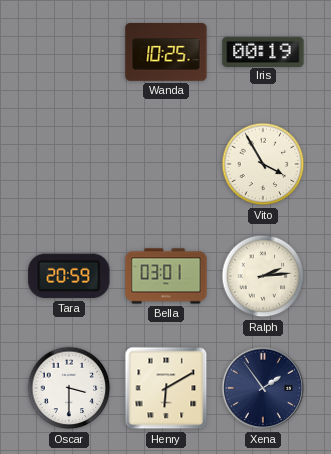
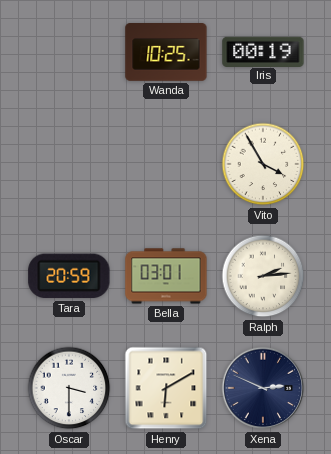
Xena: 1:54 -> 2:49
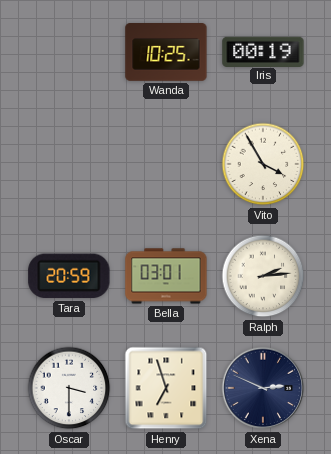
Henry: 6:10 -> 6:57
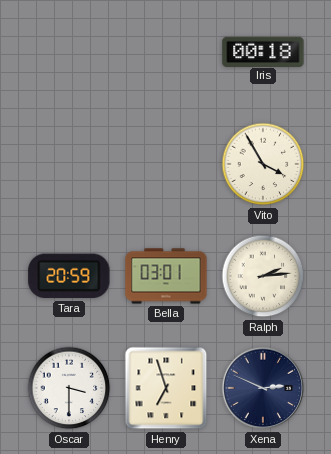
Wanda: 10:25 -> none
Iris: 00:19 -> 00:18
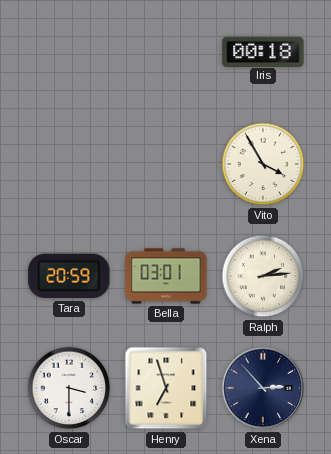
Xena: 2:49 -> 2:53
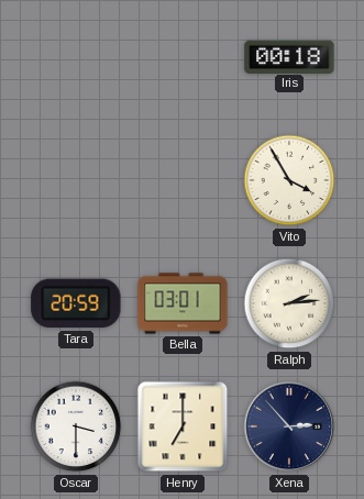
Henry: 6:57 -> 7:00
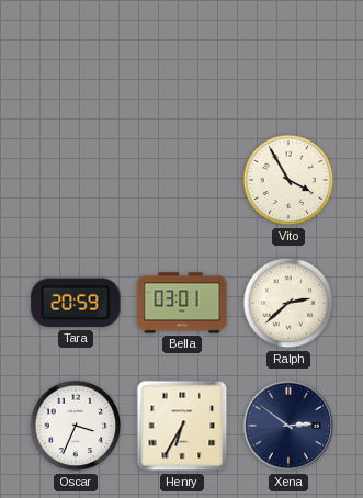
Iris: 00:18 -> none
Ralph: 2:14 -> 2:38
Oscar: 3:30 -> 3:34
Henry: 7:00 -> 6:35
Xena: 2:53 -> 2:51
